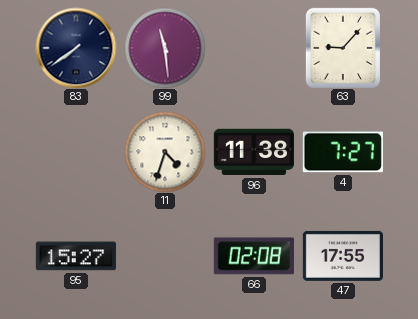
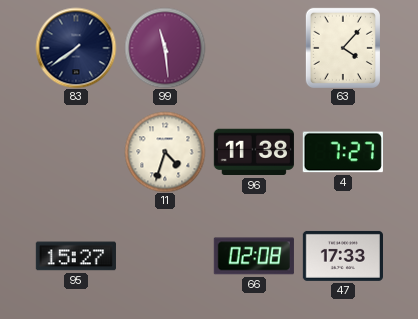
63: 9:07 -> 4:07
47: 17:55 -> 17:33
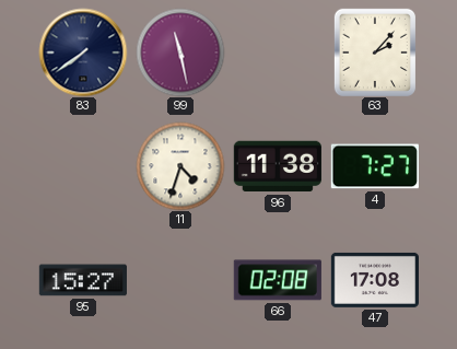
99: 11:29 -> 11:28
63: 4:07 -> 2:07
47: 17:33 -> 17:08
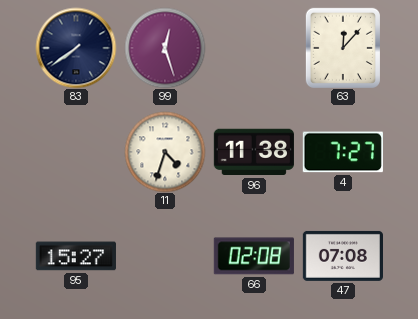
99: 11:28 -> 12:27
63: 2:07 -> 12:07
47: 17:08 -> 07:08
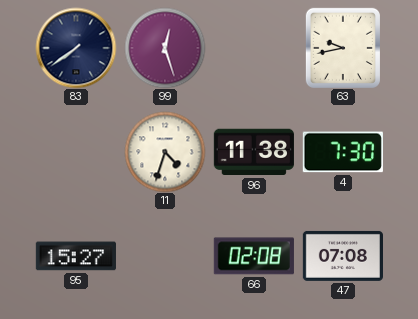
63: 12:07 -> 9:43
4: 7:27 -> 7:30
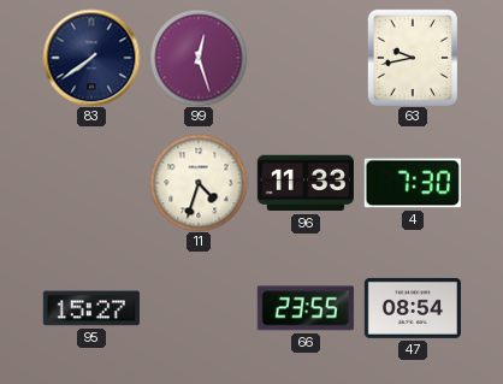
96: 11:38 -> 11:33
66: 02:08 -> 23:55
47: 07:08 -> 08:54
